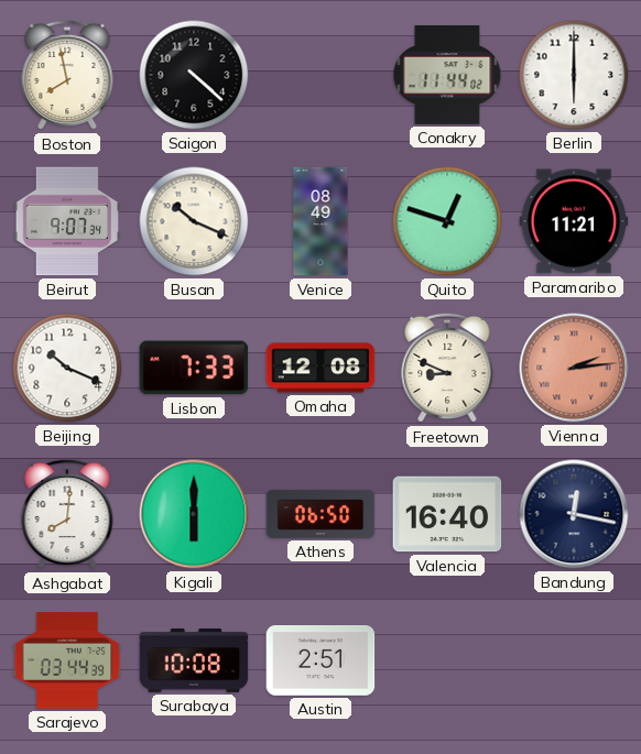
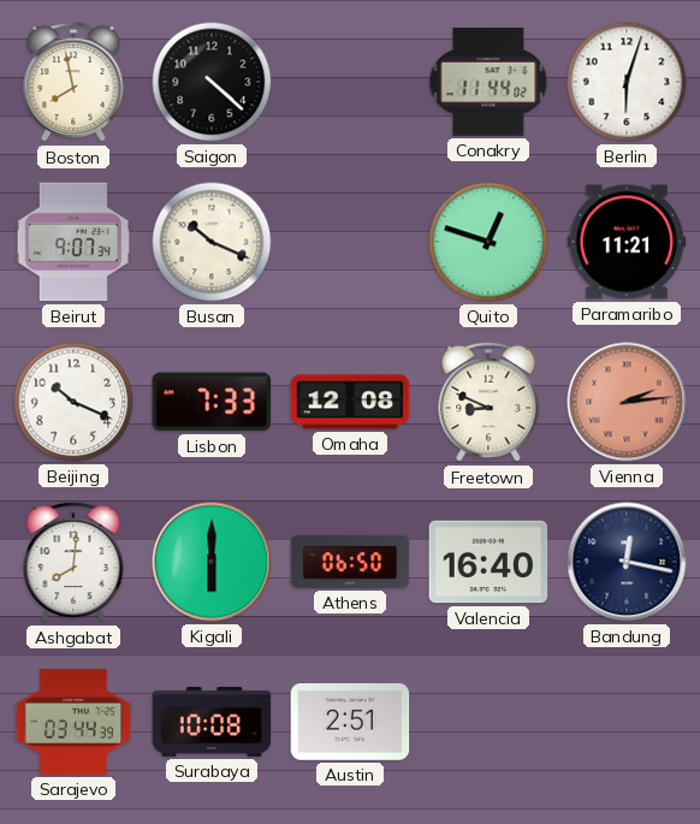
Berlin: 6:00 -> 6:03
Venice: 08:49 -> none
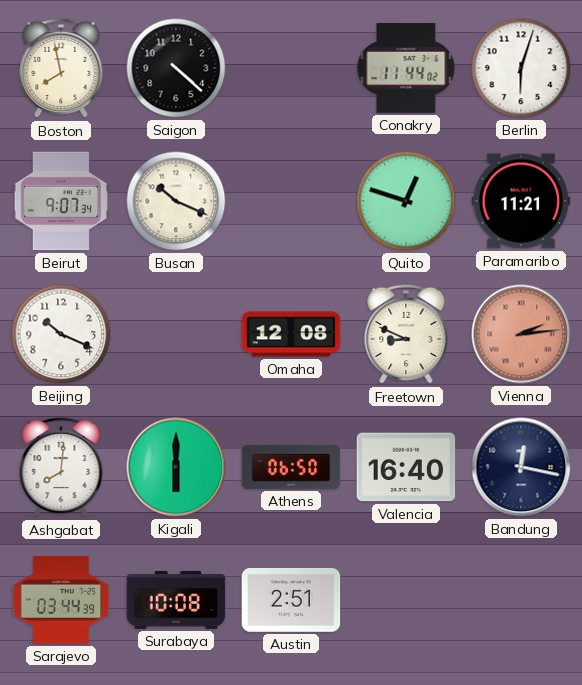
Lisbon: 7:33 -> none
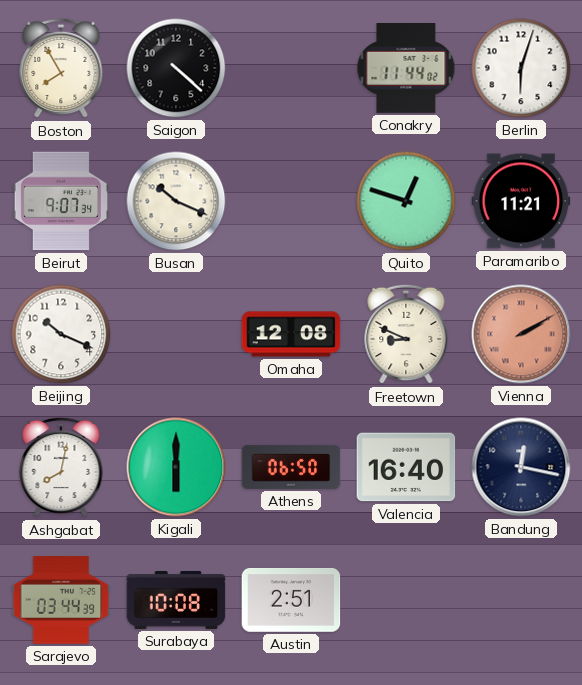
Boston: 7:58 -> 7:55
Vienna: 2:14 -> 2:10
Ashgabat: 8:01 -> 8:02
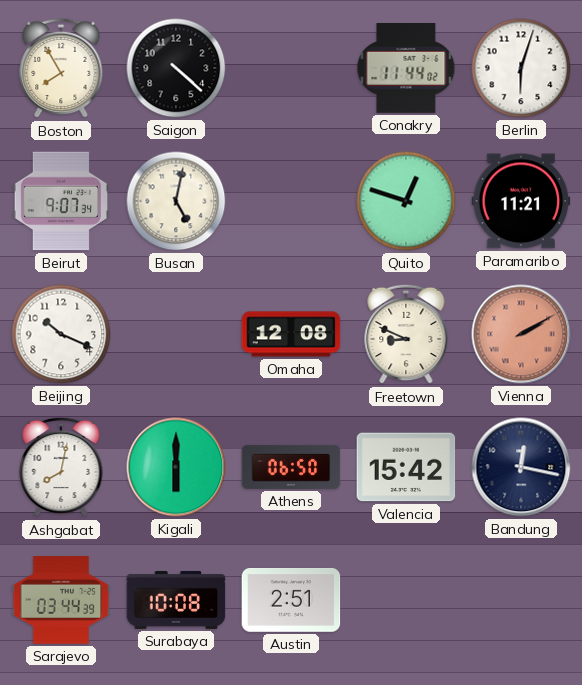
Busan: 10:19 -> 5:02
Valencia: 16:40 -> 15:42
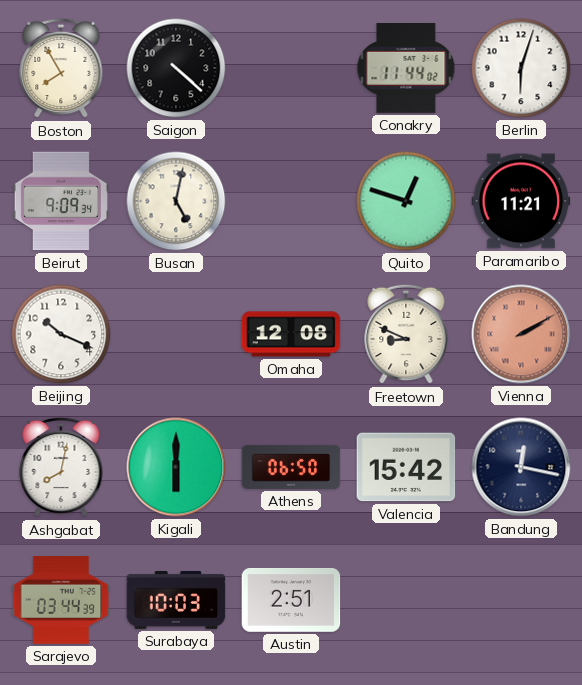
Beirut: 9:07 -> 9:09
Surabaya: 10:08 -> 10:03
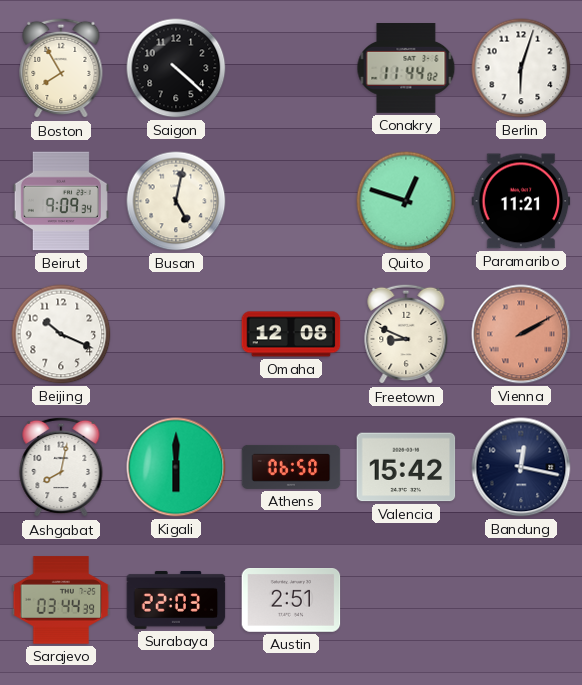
Surabaya: 10:03 -> 22:03
